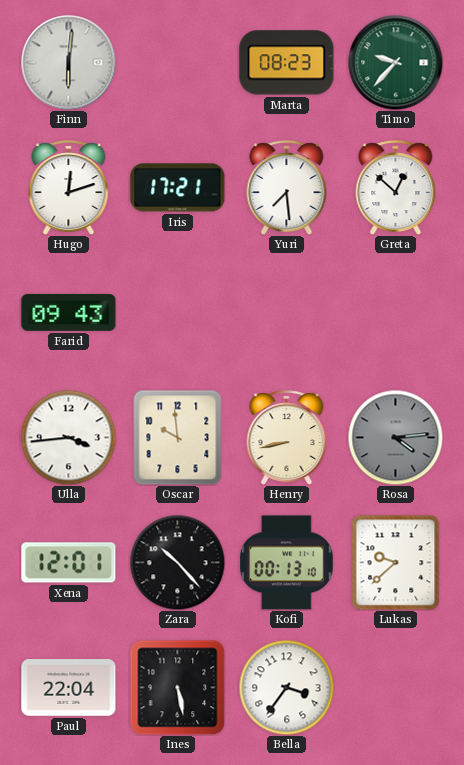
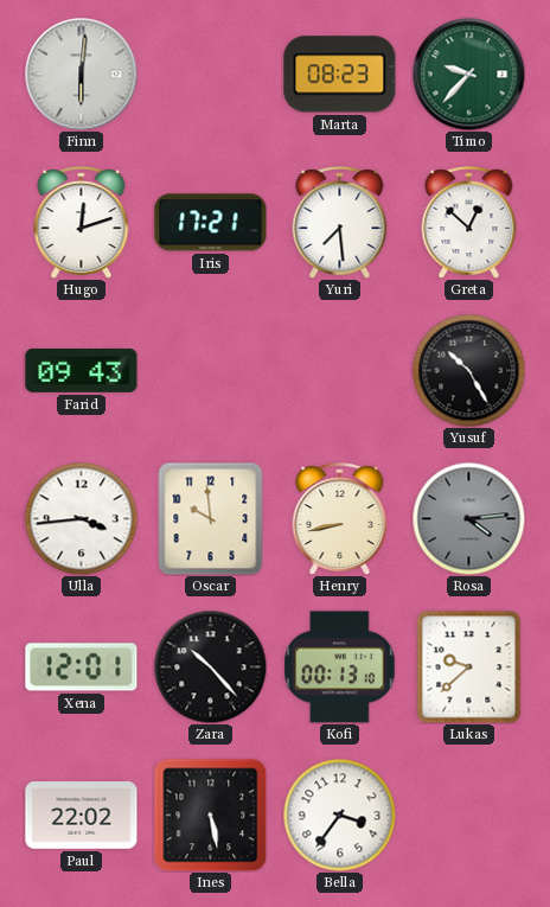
Yusuf: none -> 10:25
Paul: 22:04 -> 22:02
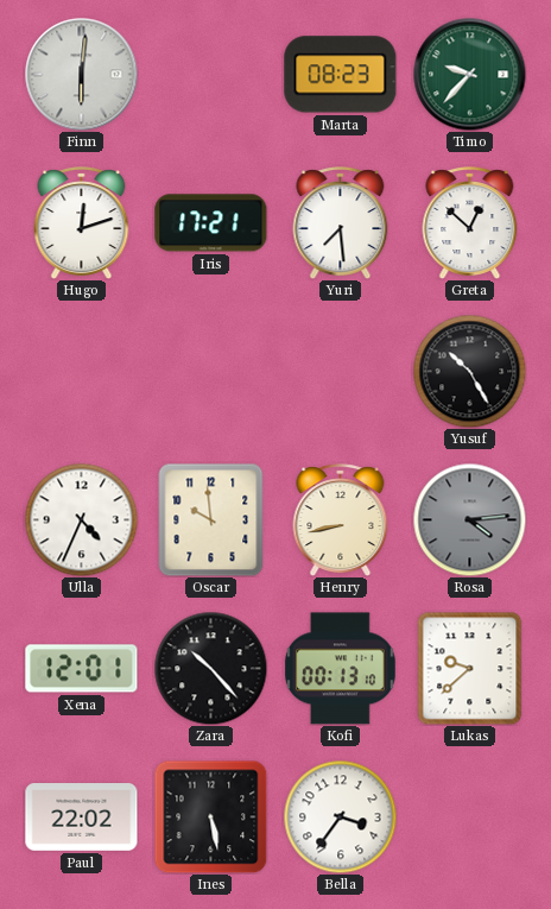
Farid: 09:43 -> none
Ulla: 3:44 -> 4:34
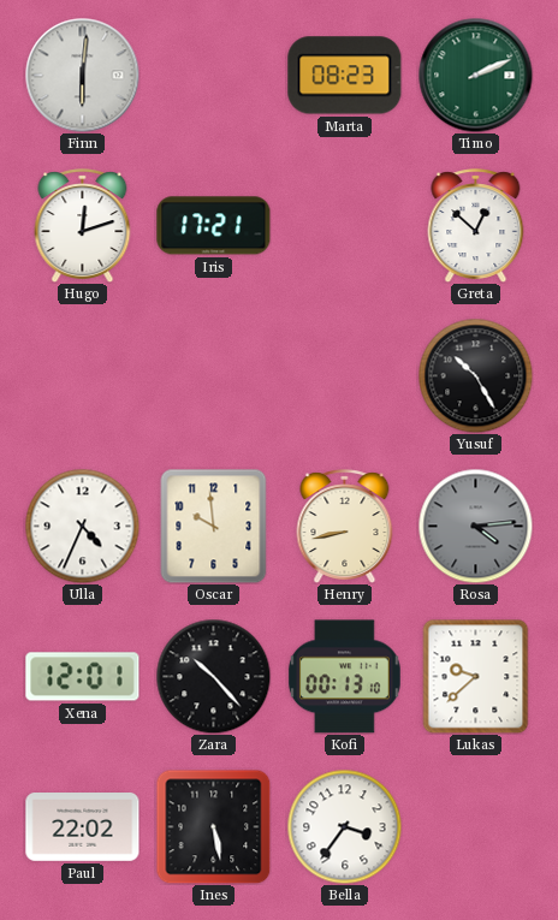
Timo: 9:37 -> 2:11
Yuri: 7:29 -> none
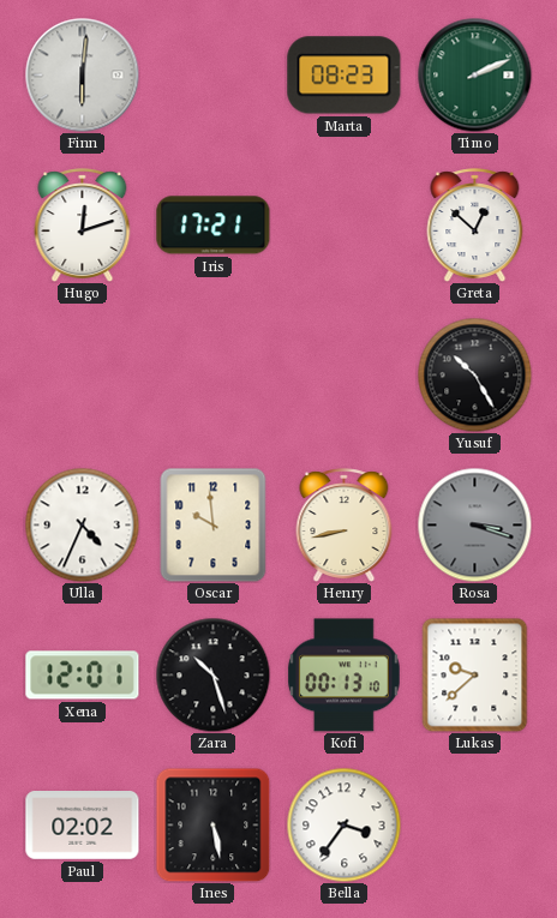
Rosa: 4:14 -> 3:18
Zara: 10:23 -> 10:27
Paul: 22:02 -> 02:02
